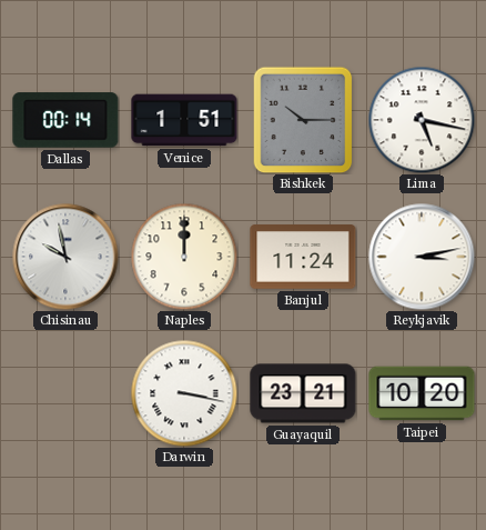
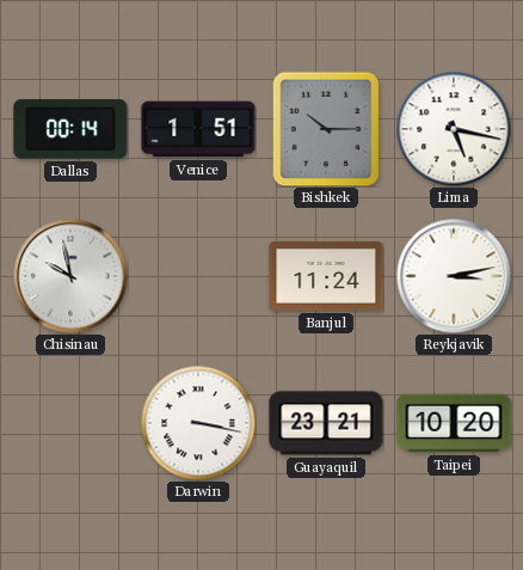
Naples: 12:00 -> none
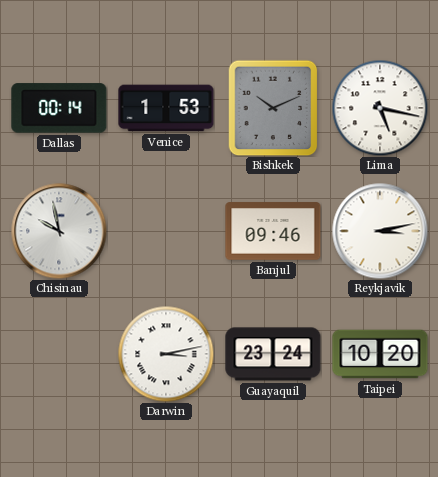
Venice: 1:51 -> 1:53
Bishkek: 10:15 -> 10:11
Banjul: 11:24 -> 09:46
Darwin: 3:17 -> 3:13
Guayaquil: 23:21 -> 23:24
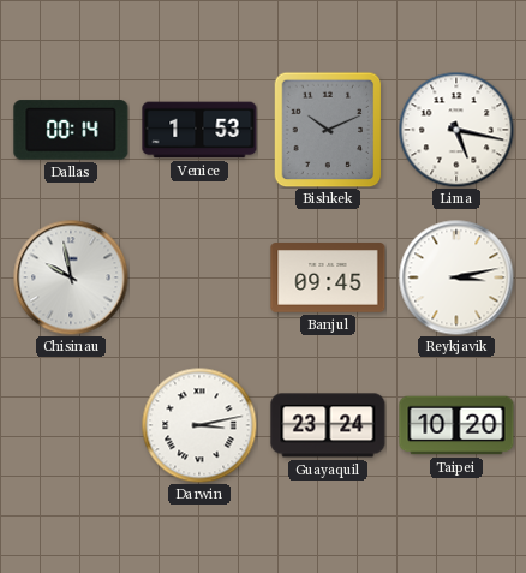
Banjul: 09:46 -> 09:45
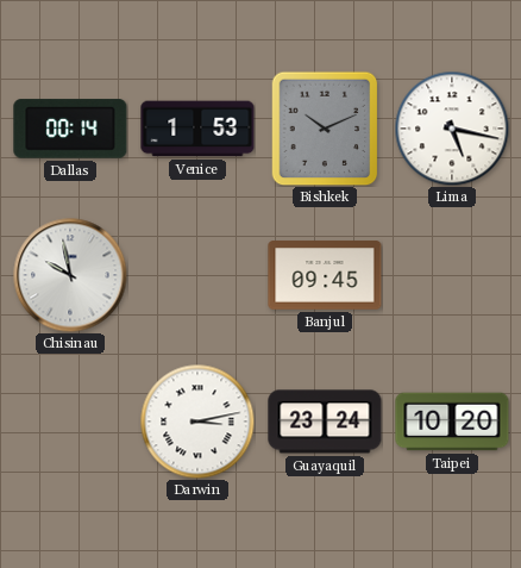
Reykjavik: 3:13 -> none
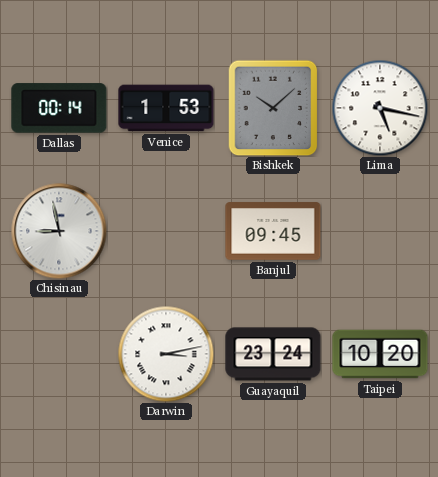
Bishkek: 10:11 -> 10:08
Chisinau: 9:58 -> 8:58
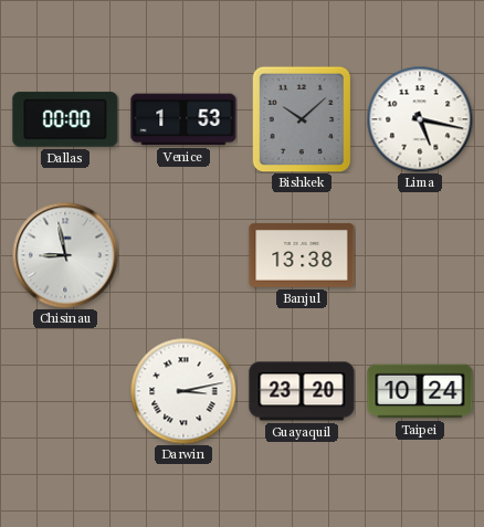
Dallas: 00:14 -> 00:00
Banjul: 09:45 -> 13:38
Guayaquil: 23:24 -> 23:20
Taipei: 10:20 -> 10:24
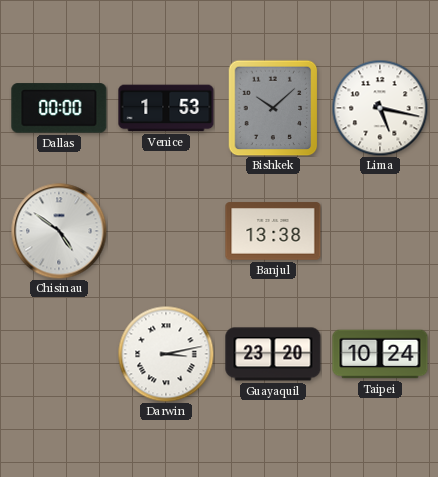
Chisinau: 8:58 -> 4:51
